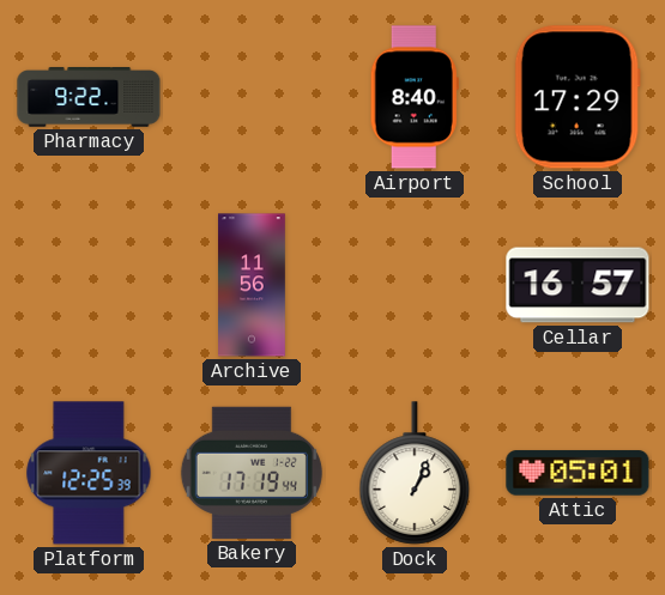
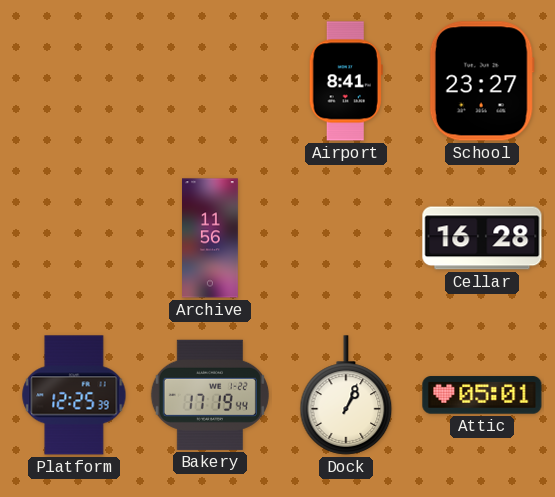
Pharmacy: 9:22 -> none
Airport: 8:40 -> 8:41
School: 17:29 -> 23:27
Cellar: 16:57 -> 16:28
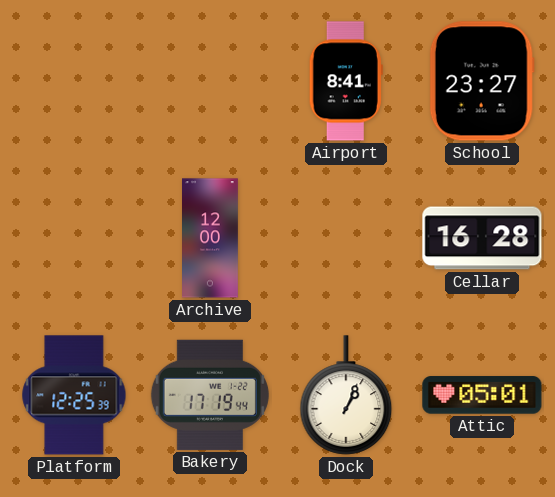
Archive: 11:56 -> 12:00
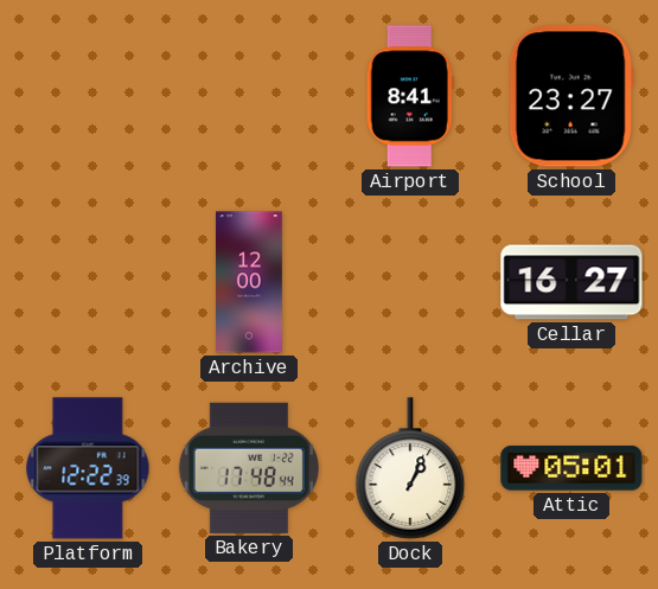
Cellar: 16:28 -> 16:27
Platform: 12:25 -> 12:22
Bakery: 17:19 -> 17:48
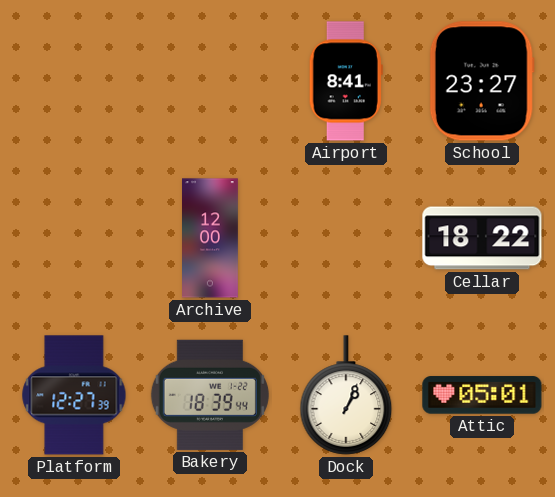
Cellar: 16:27 -> 18:22
Platform: 12:22 -> 12:27
Bakery: 17:48 -> 18:39
